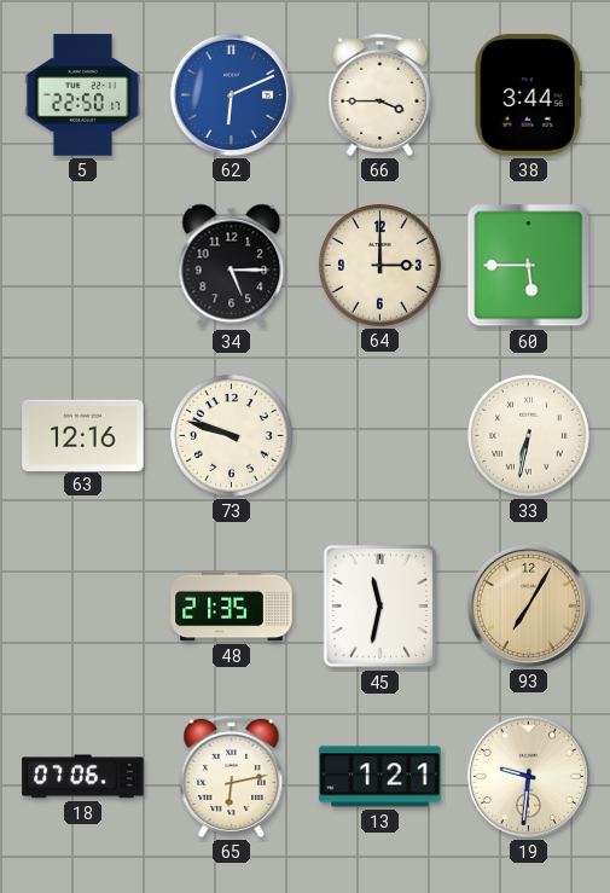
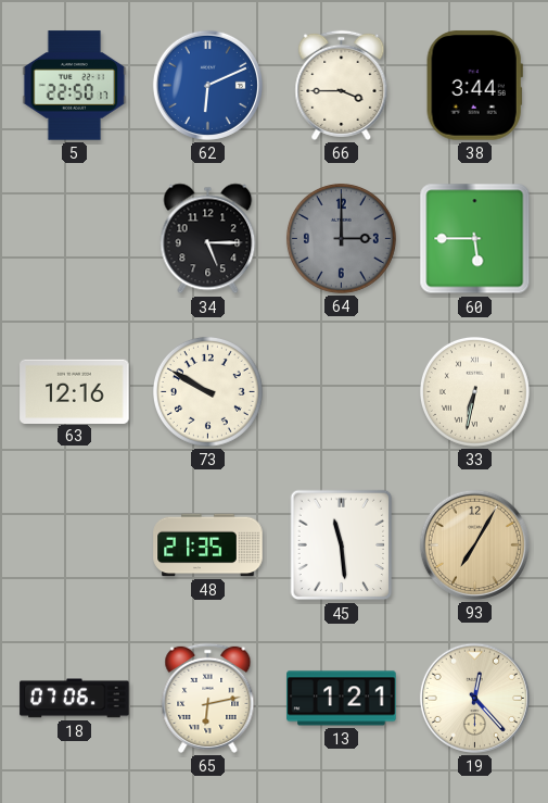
64 dial: cream -> grey
73: 9:48 -> 9:50
45: 11:32 -> 11:29
19: 9:31 -> 12:23
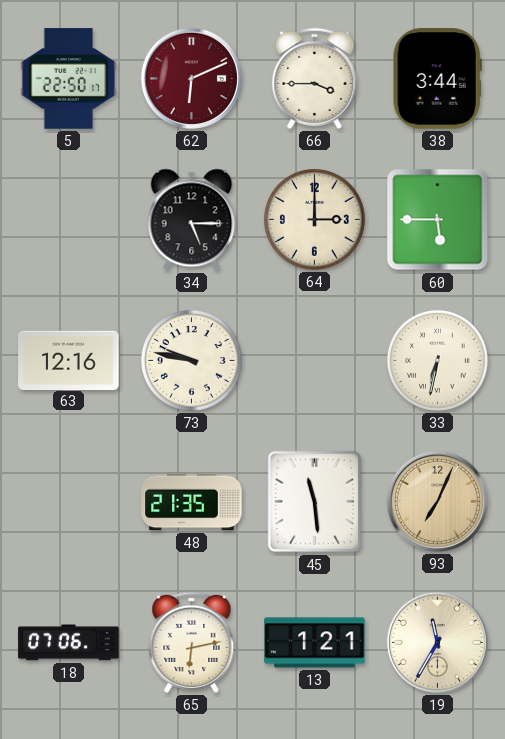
62 dial: blue -> burgundy
64 dial: grey -> cream
73: 9:50 -> 9:47
93: 7:05 -> 7:04
19: 12:23 -> 11:35
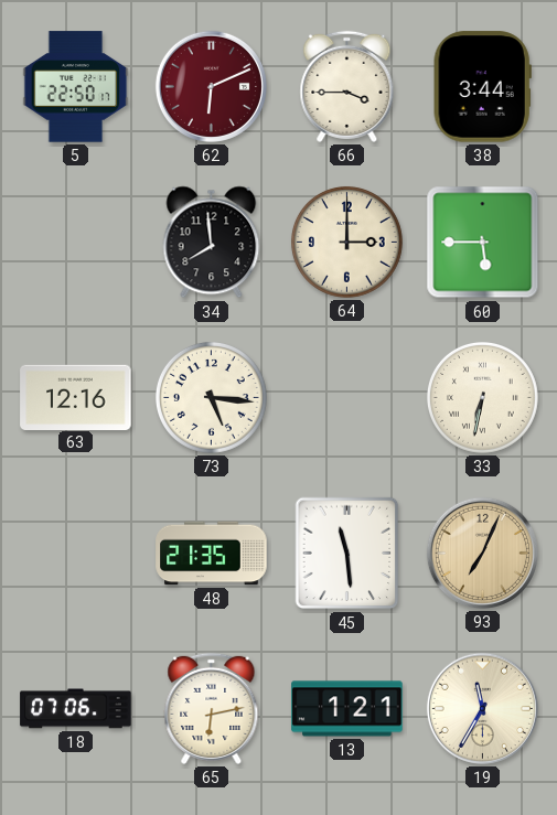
34: 5:15 -> 7:59
73: 9:47 -> 5:16
